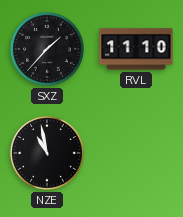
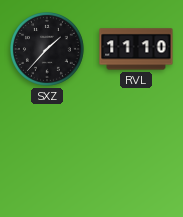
NZE: 10:58 -> none
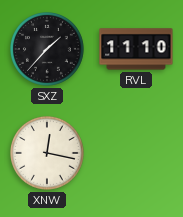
XNW: none -> 12:17
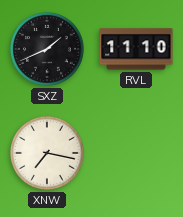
SXZ: 1:37 -> 1:41
XNW: 12:17 -> 7:17
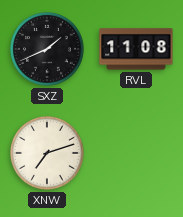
RVL: 11:10 -> 11:08
XNW: 7:17 -> 7:12
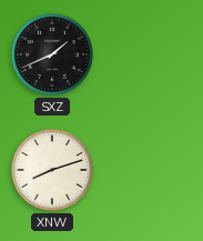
RVL: 11:08 -> none
XNW: 7:12 -> 8:12
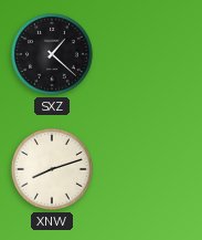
SXZ: 1:41 -> 1:22
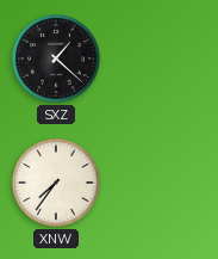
XNW: 8:12 -> 7:36
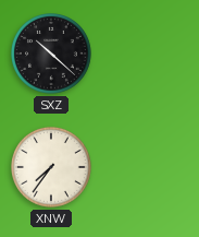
SXZ: 1:22 -> 10:22
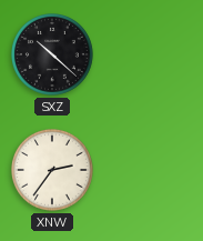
XNW: 7:36 -> 2:36
